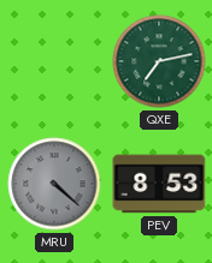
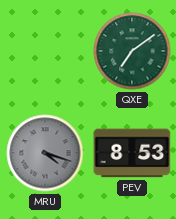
QXE: 7:13 -> 7:09
MRU: 4:22 -> 4:18
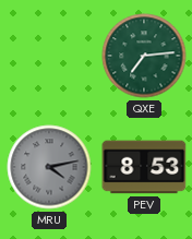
QXE: 7:09 -> 7:14
MRU: 4:18 -> 4:13
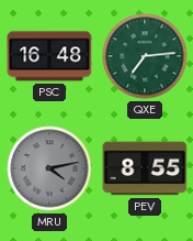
PSC: none -> 16:48
PEV: 8:53 -> 8:55
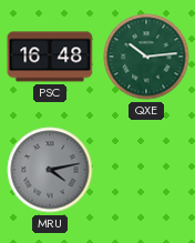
QXE: 7:14 -> 10:14
PEV: 8:55 -> none
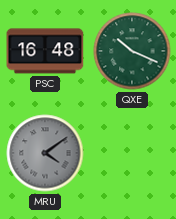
QXE: 10:14 -> 10:19
MRU: 4:13 -> 4:09
